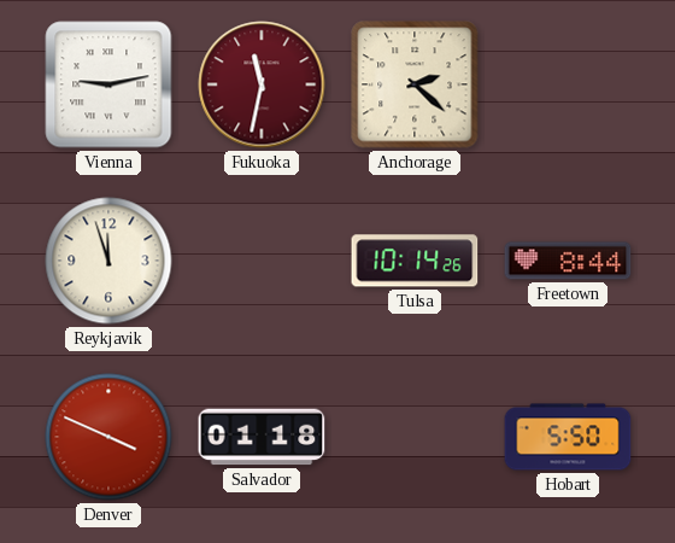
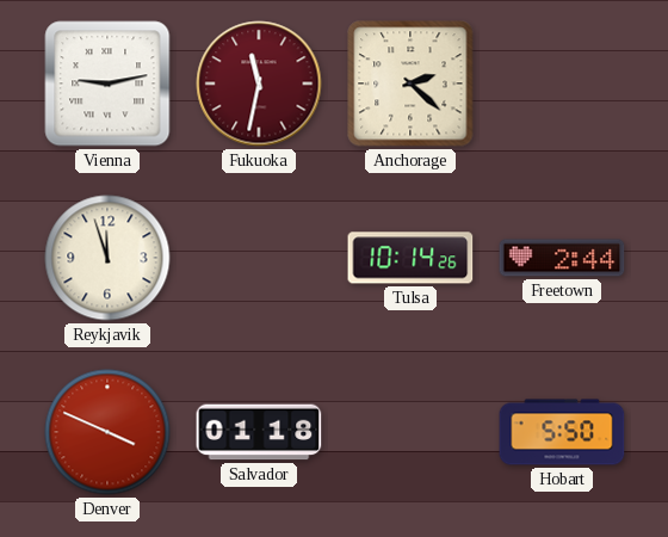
Freetown: 8:44 -> 2:44
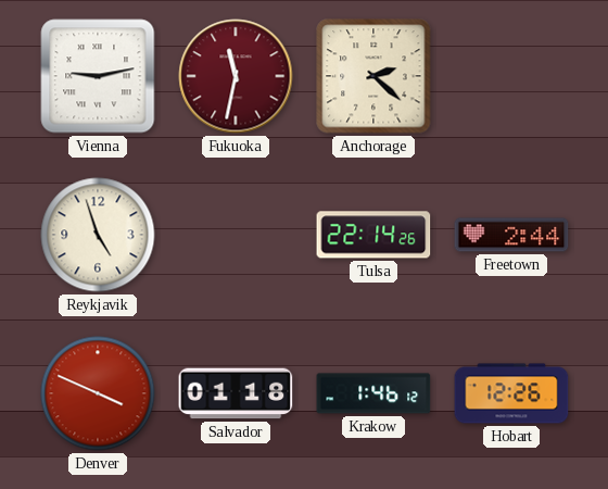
Reykjavik: 11:57 -> 4:57
Tulsa: 10:14 -> 22:14
Krakow: none -> 1:46
Hobart: 5:50 -> 12:26
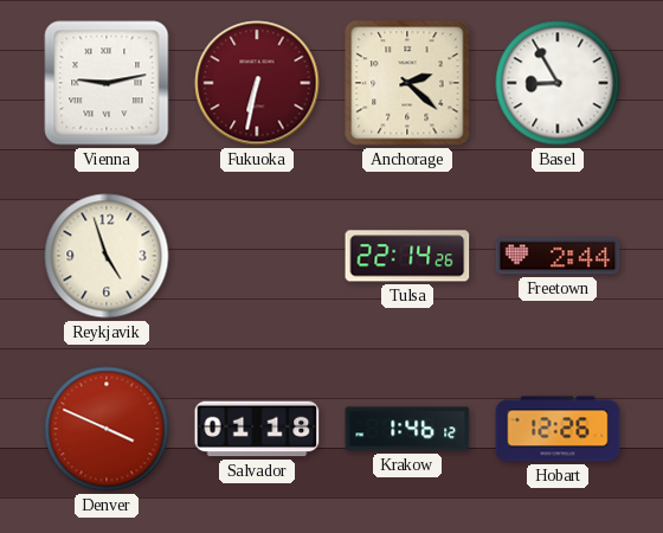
Fukuoka: 11:32 -> 6:32
Basel: none -> 8:55
